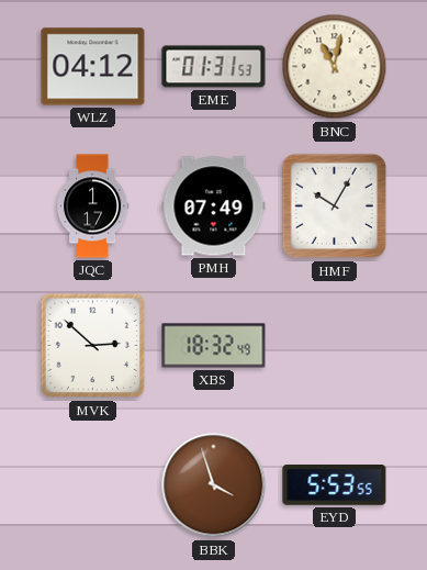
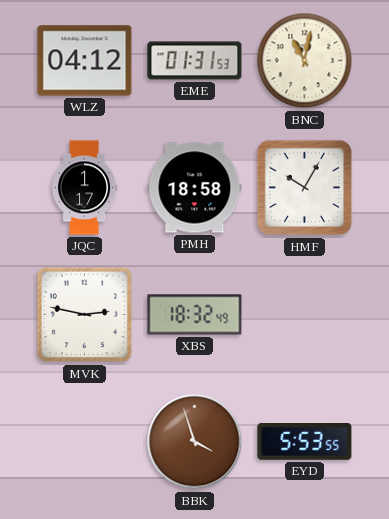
PMH: 07:49 -> 18:58
MVK: 2:52 -> 2:47
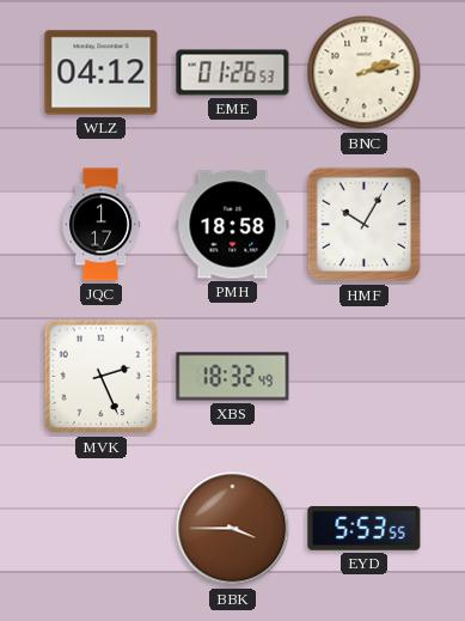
EME: 01:31 -> 01:26
BNC: 11:02 -> 2:13
MVK: 2:47 -> 2:26
BBK: 3:57 -> 3:45
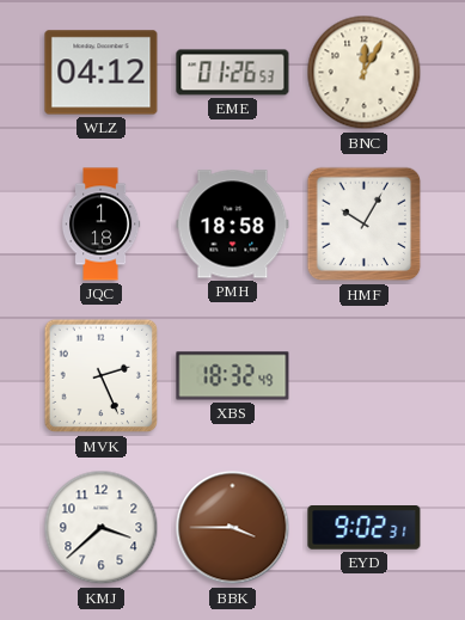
BNC: 2:13 -> 12:05
JQC: 1:17 -> 1:18
KMJ: none -> 3:38
EYD: 5:53 -> 9:02
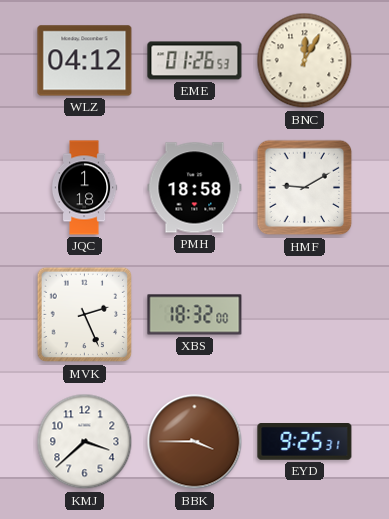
HMF: 10:05 -> 9:10
XBS: 18:32:49 -> 18:32:00
EYD: 9:02 -> 9:25
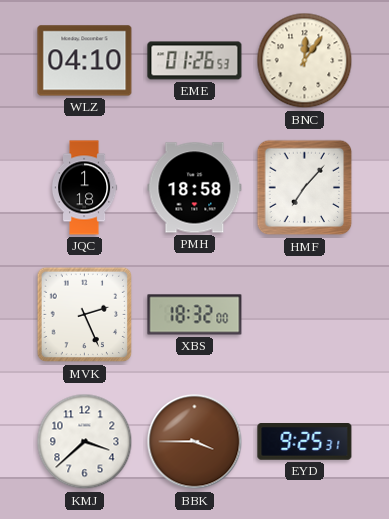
WLZ: 04:12 -> 04:10
BNC: 12:05 -> 12:06
HMF: 9:10 -> 7:07
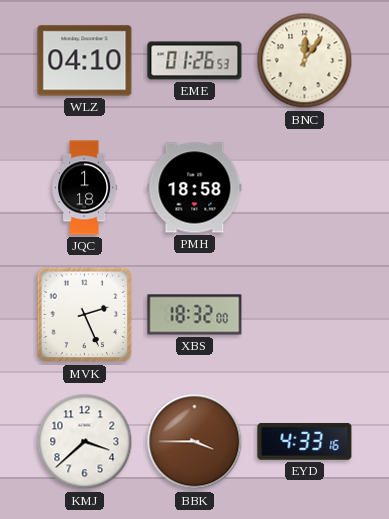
HMF: 7:07 -> none
EYD: 9:25 -> 4:33
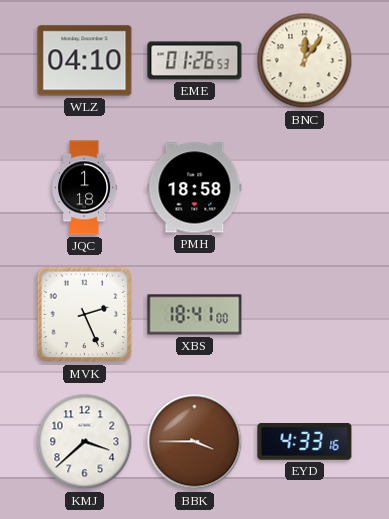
XBS: 18:32 -> 18:41
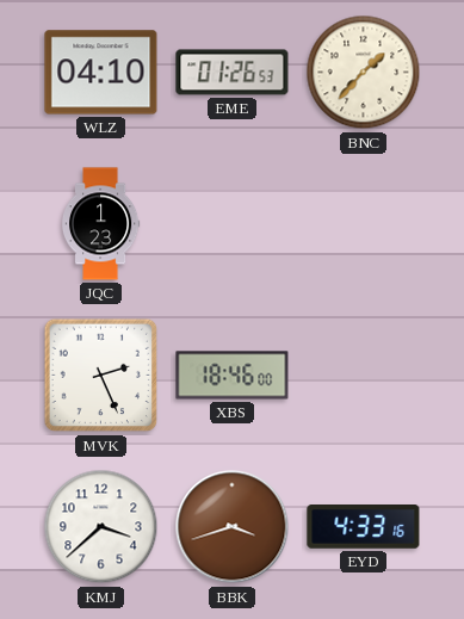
BNC: 12:06 -> 1:37
JQC: 1:18 -> 1:23
PMH: 18:58 -> none
XBS: 18:41 -> 18:46
BBK: 3:45 -> 3:42
